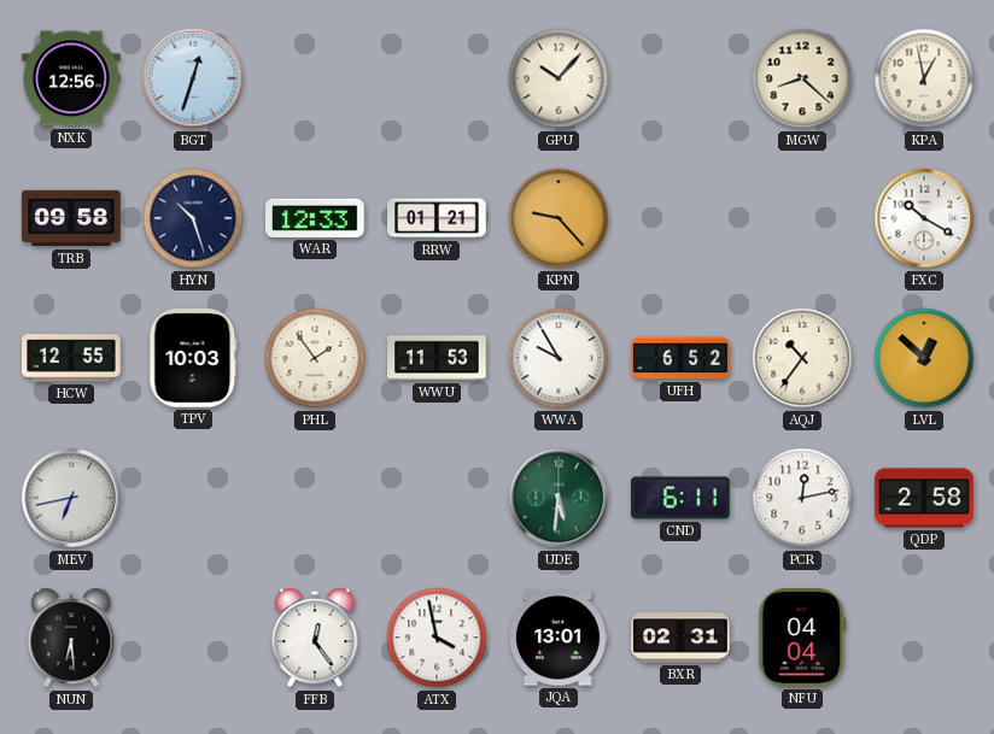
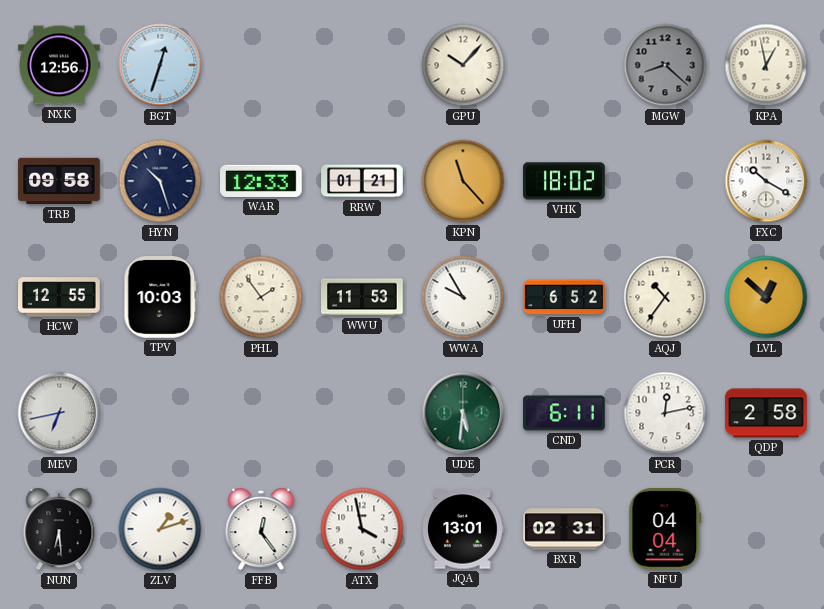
MGW dial: cream -> grey
KPN: 9:23 -> 11:23
VHK: none -> 18:02
ZLV: none -> 1:12
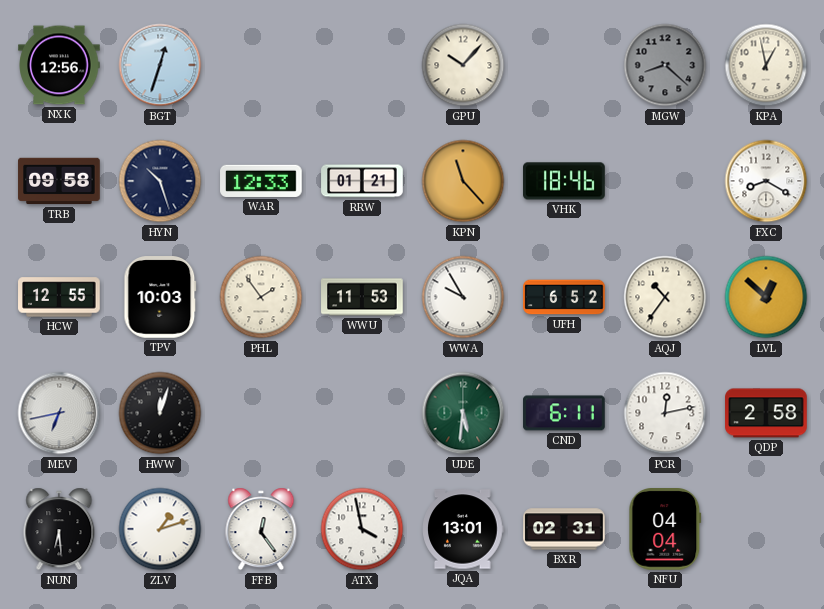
VHK: 18:02 -> 18:46
FXC: 10:20 -> 8:20
HWW: none -> 12:03
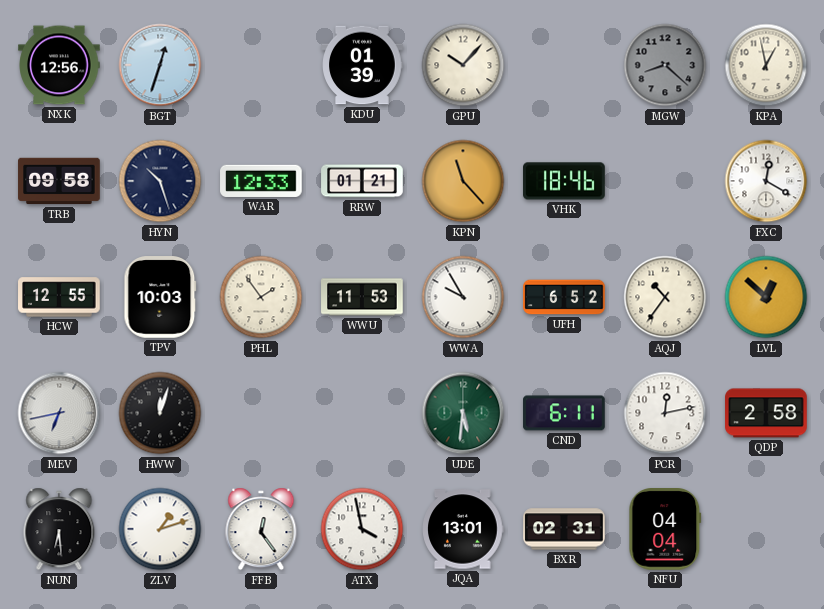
KDU: none -> 01:39
FXC: 8:20 -> 12:20
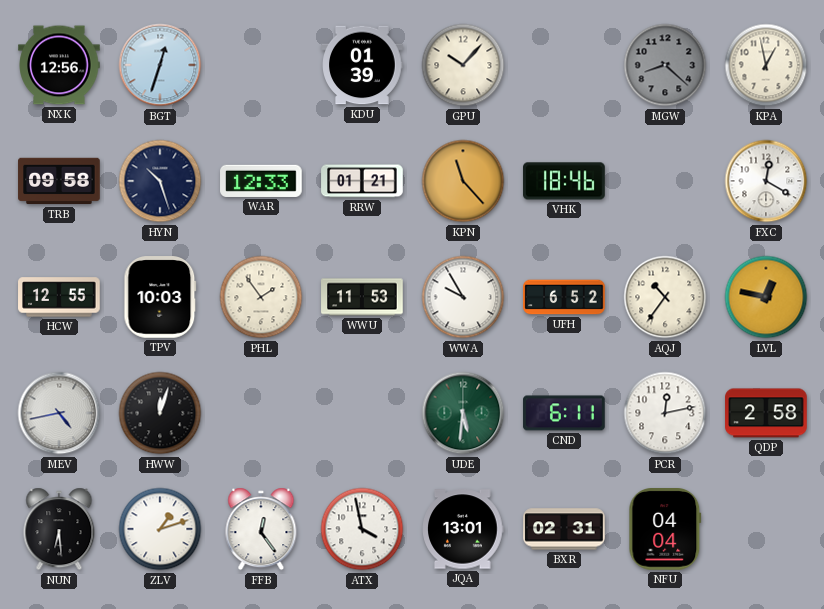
LVL: 12:52 -> 12:47
MEV: 6:43 -> 4:43
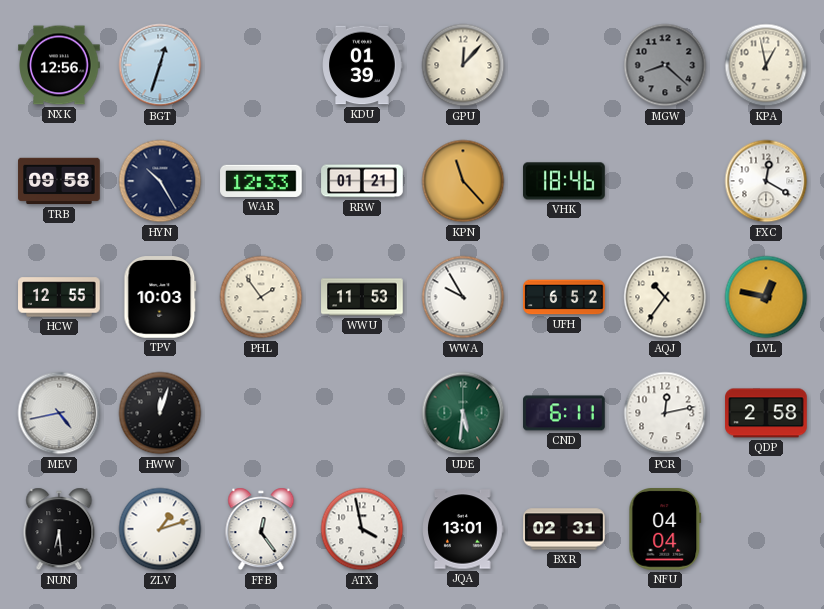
GPU: 10:07 -> 12:07
HYN: 10:27 -> 10:25
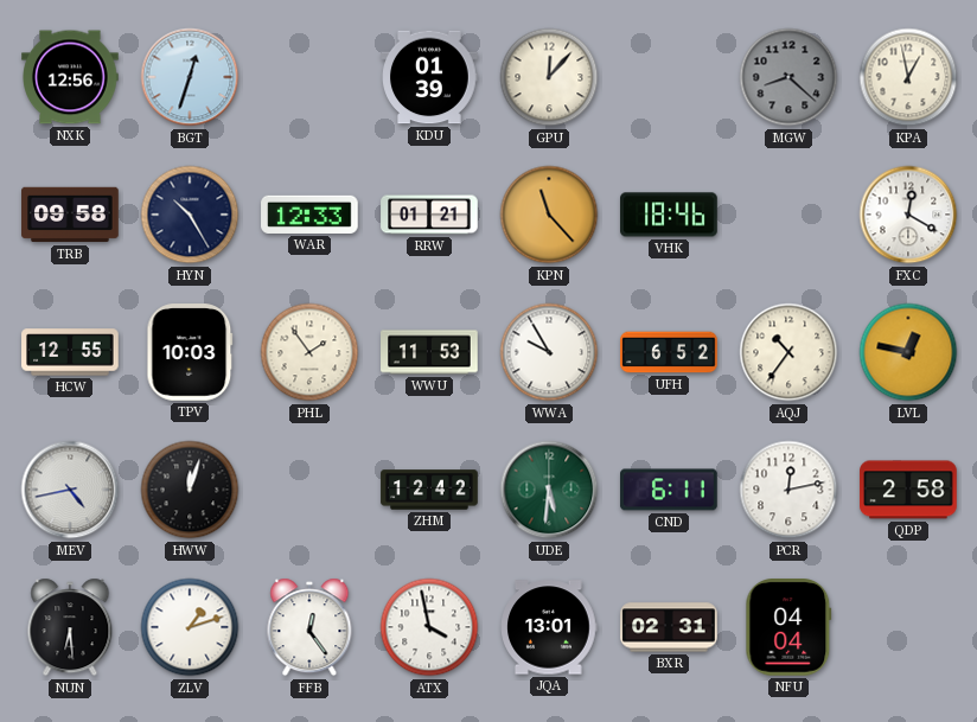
ZHM: none -> 12:42
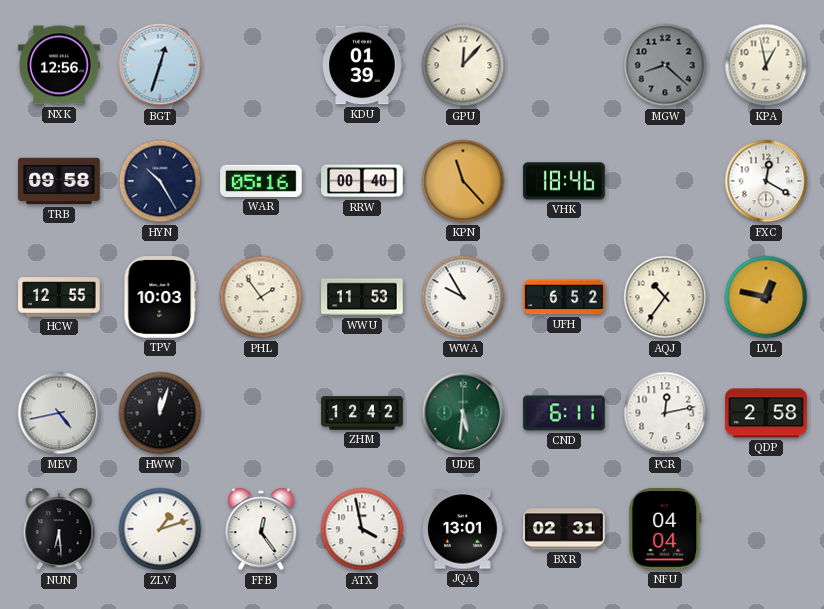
WAR: 12:33 -> 05:16
RRW: 01:21 -> 00:40
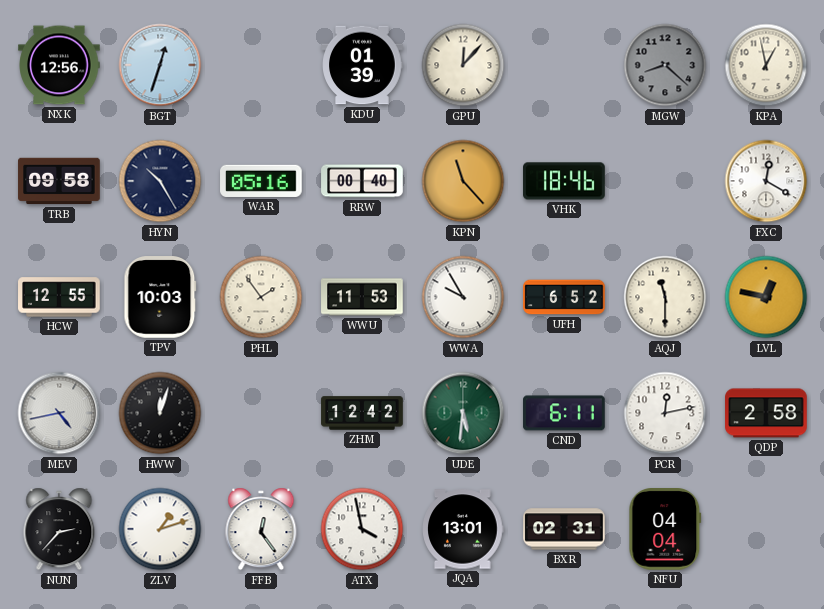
AQJ: 10:36 -> 11:30
NUN: 6:29 -> 2:37
